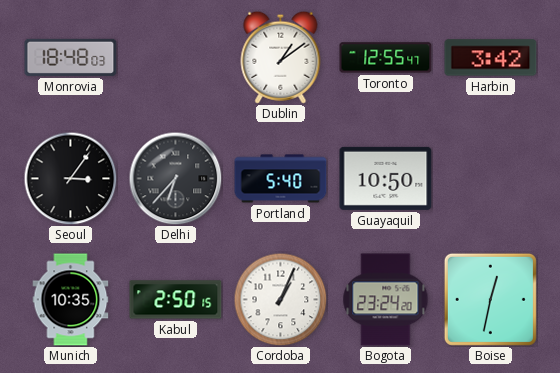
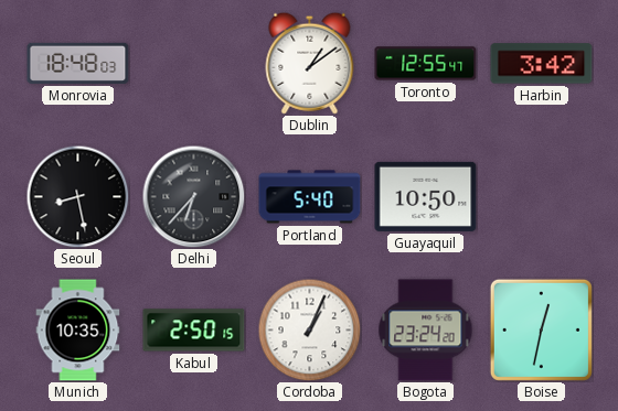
Seoul: 3:06 -> 8:28
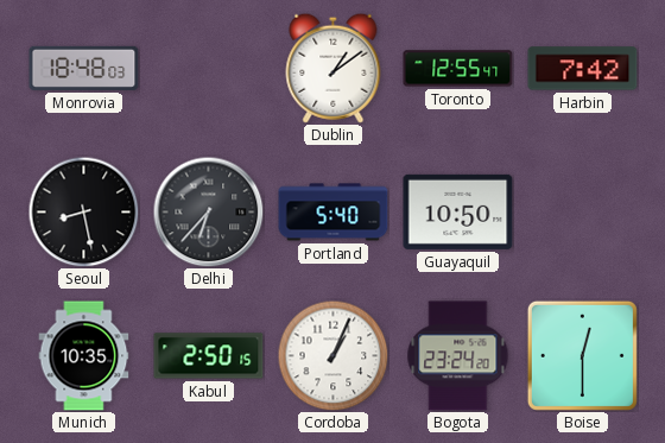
Harbin: 3:42 -> 7:42
Boise: 12:32 -> 12:30
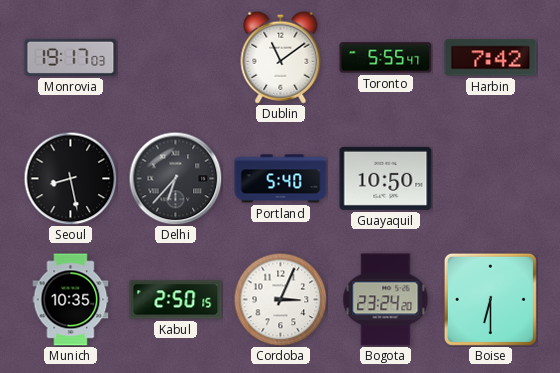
Monrovia: 18:48 -> 19:17
Dublin: 1:09 -> 11:09
Toronto: 12:55 -> 5:55
Cordoba: 1:04 -> 3:04
Boise: 12:30 -> 6:30
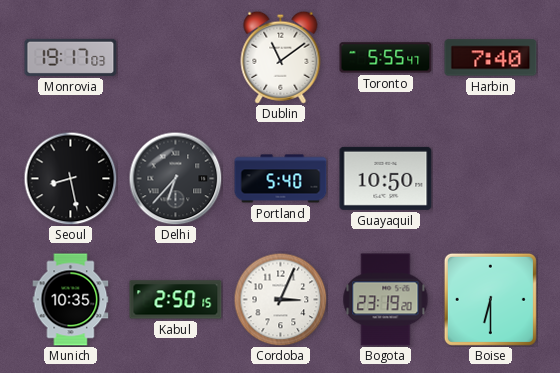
Harbin: 7:42 -> 7:40
Bogota: 23:24 -> 23:19
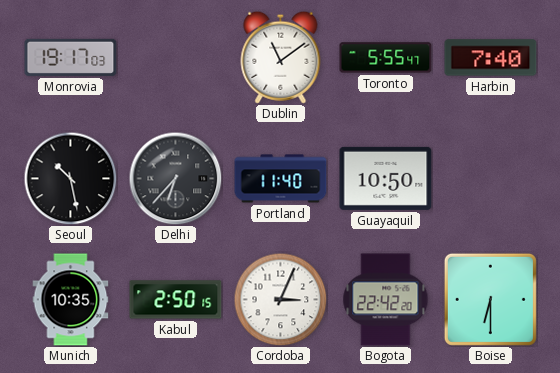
Seoul: 8:28 -> 10:28
Portland: 5:40 -> 11:40
Bogota: 23:19 -> 22:42
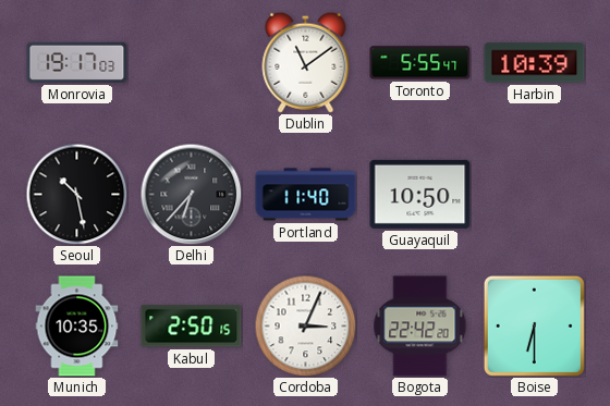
Harbin: 7:40 -> 10:39
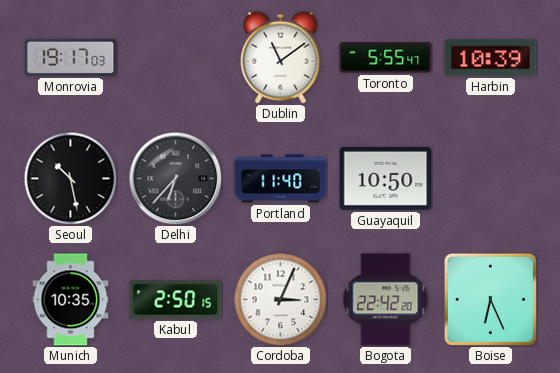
Boise: 6:30 -> 6:26
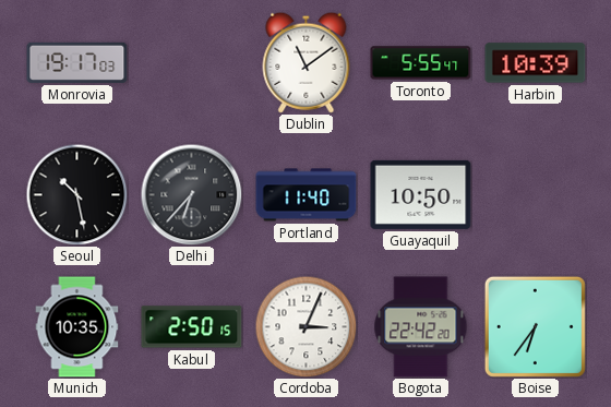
Boise: 6:26 -> 6:36
